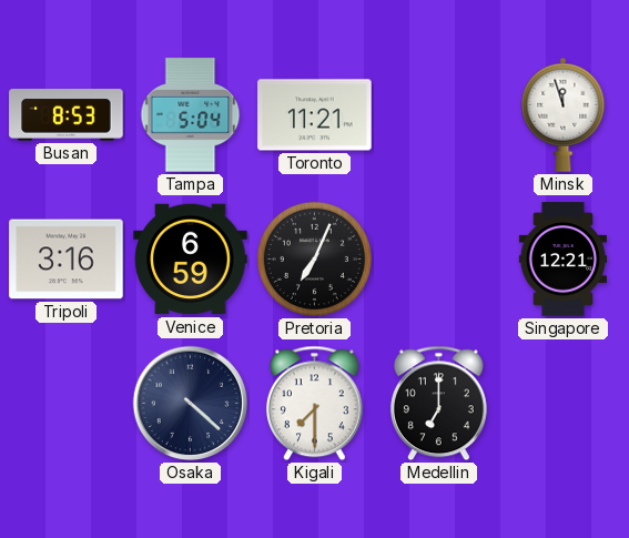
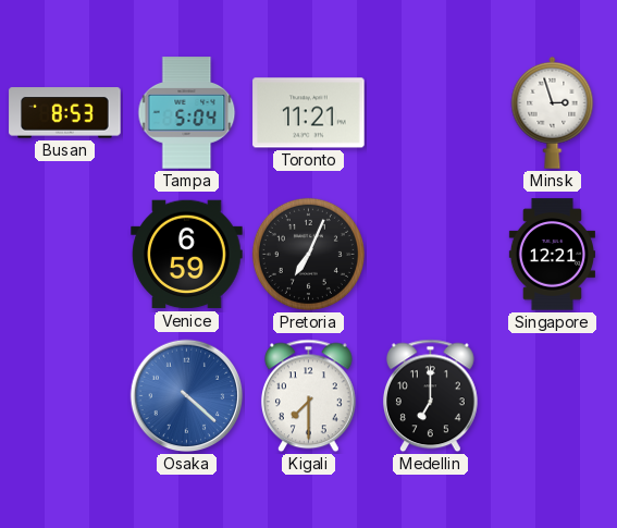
Minsk: 11:57 -> 2:57
Tripoli: 3:16 -> none
Osaka dial: navy -> blue
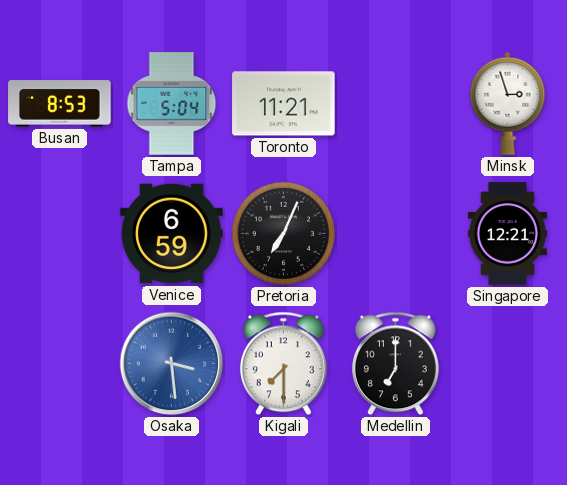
Osaka: 4:22 -> 3:29
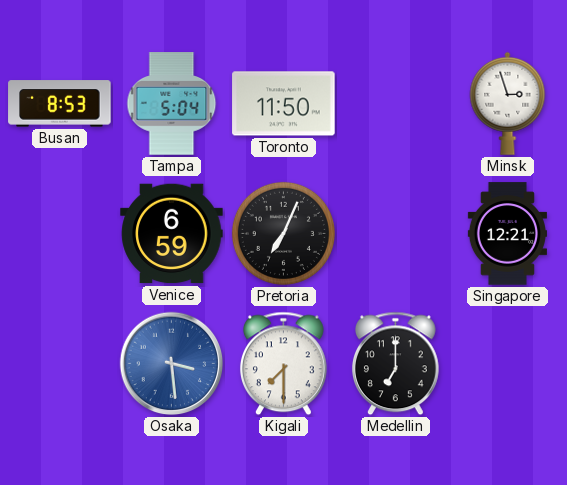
Toronto: 11:21 -> 11:50
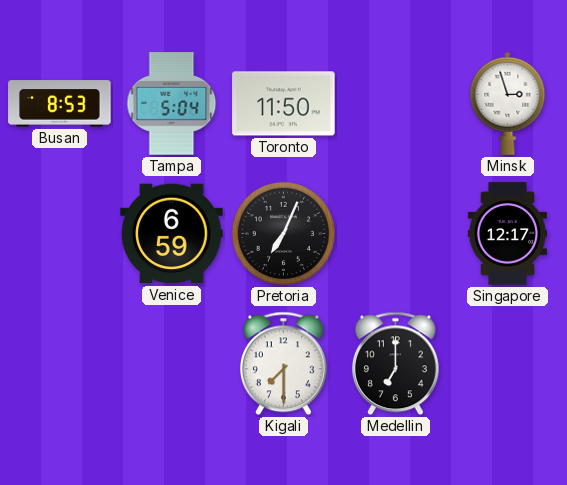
Singapore: 12:21 -> 12:17
Osaka: 3:29 -> none
